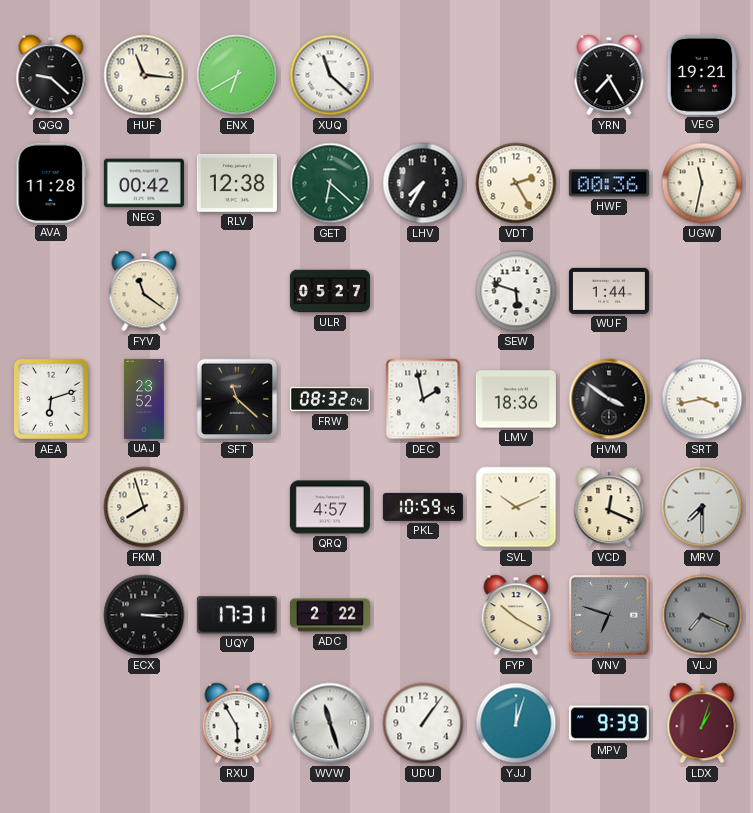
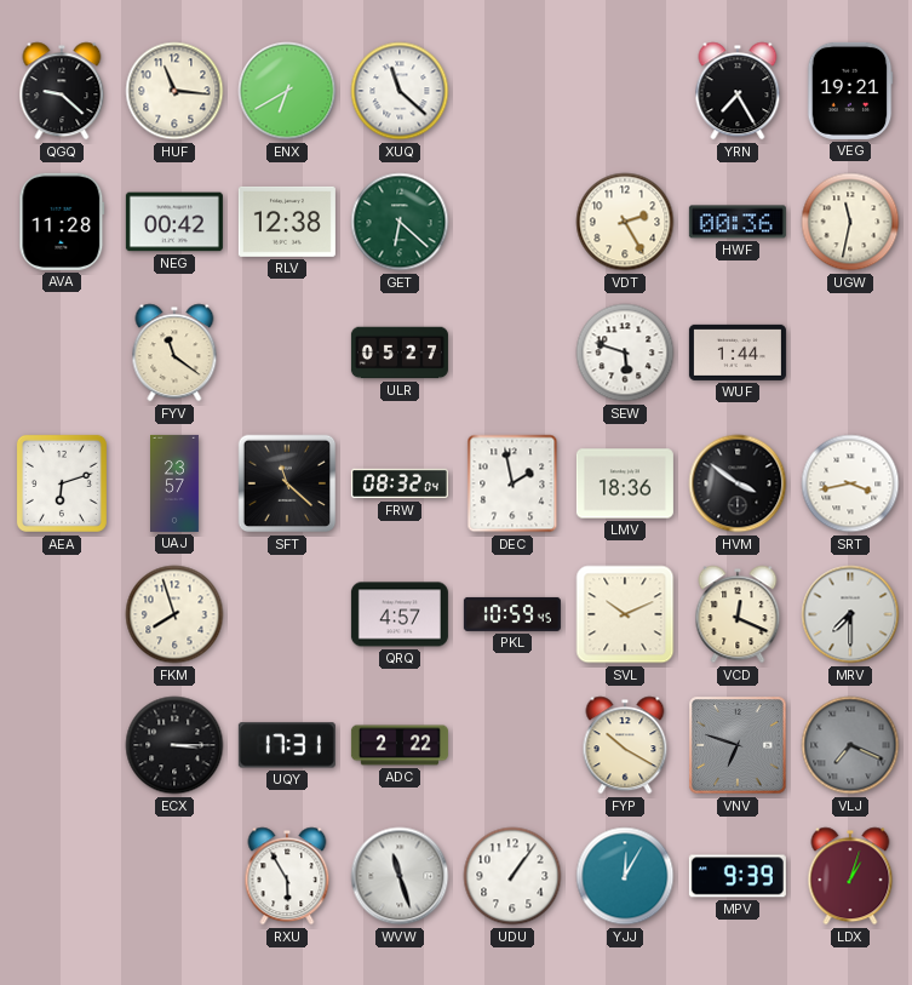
LHV: 7:35 -> none
UAJ: 23:52 -> 23:57
YJJ: 12:03 -> 12:05
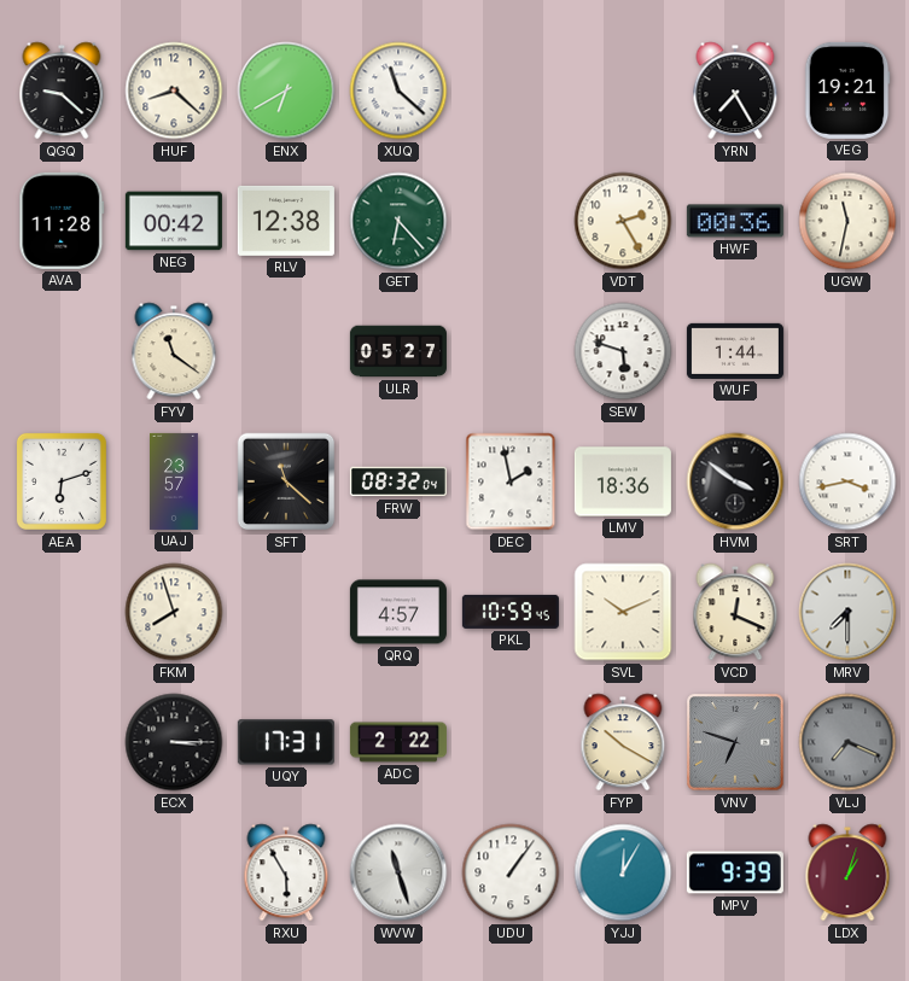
HUF: 11:16 -> 8:22
GET: 6:22 -> 6:23
